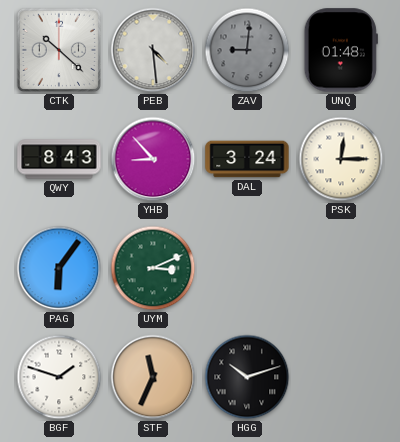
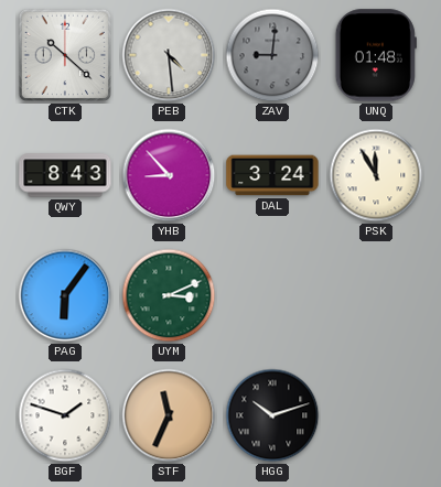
PSK: 12:15 -> 11:55
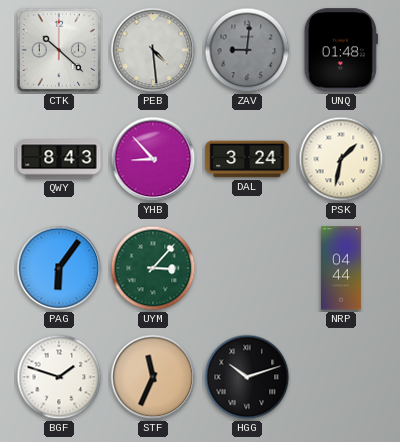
PSK: 11:55 -> 1:32
UYM: 3:11 -> 3:07
NRP: none -> 04:44
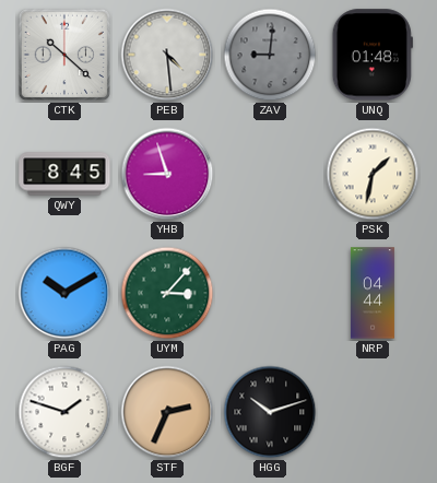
QWY: 8:43 -> 8:45
YHB: 8:53 -> 8:57
DAL: 3:24 -> none
PAG: 6:06 -> 10:10
STF: 11:34 -> 2:34
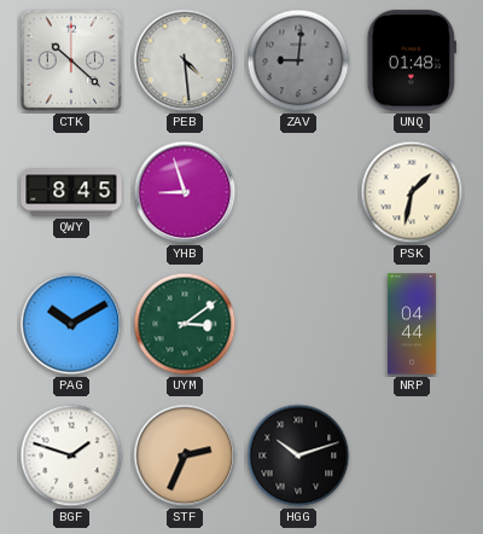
UYM: 3:07 -> 3:09
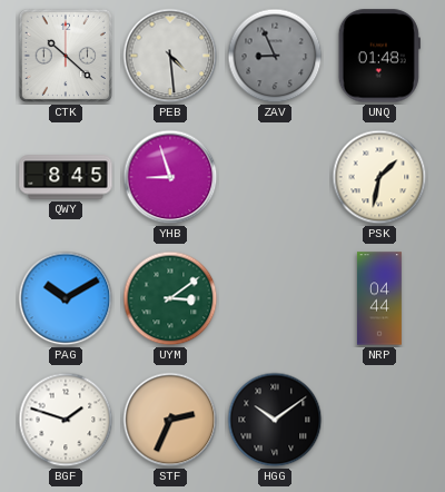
ZAV: 9:01 -> 8:56
HGG: 10:12 -> 10:09
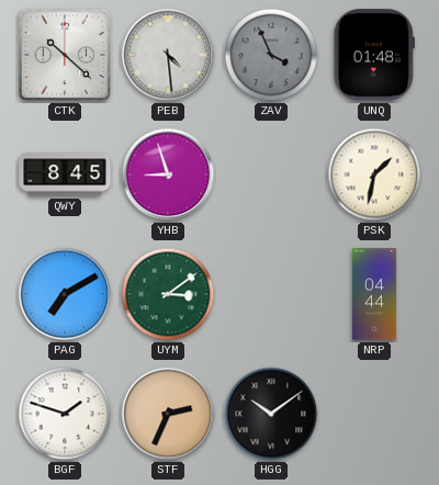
ZAV: 8:56 -> 3:56
PAG: 10:10 -> 7:10
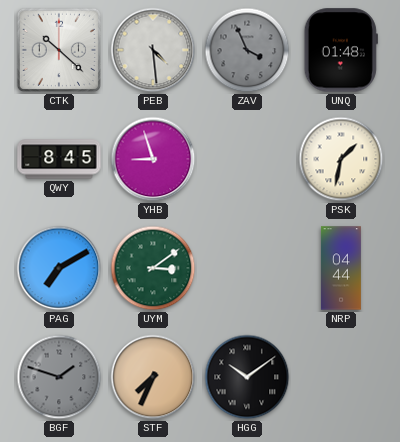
BGF dial: white -> grey
STF: 2:34 -> 7:34
